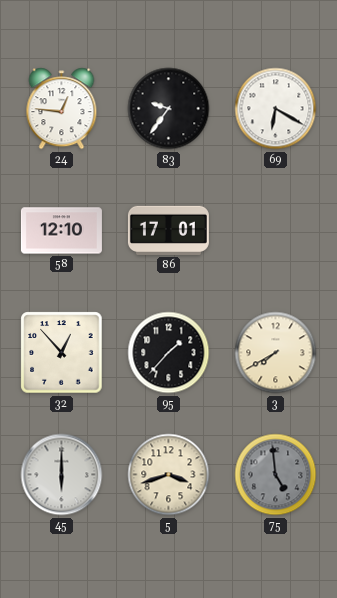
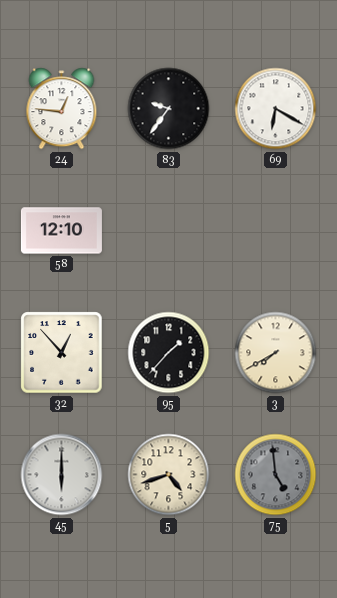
86: 17:01 -> none
5: 3:42 -> 4:42
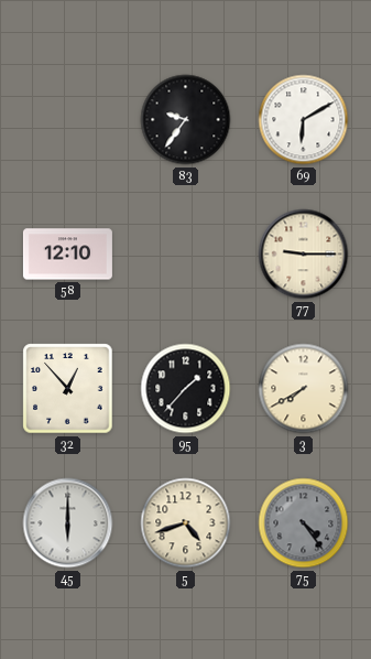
24: 12:46 -> none
69: 6:20 -> 6:10
77: none -> 9:15
75: 4:59 -> 4:24
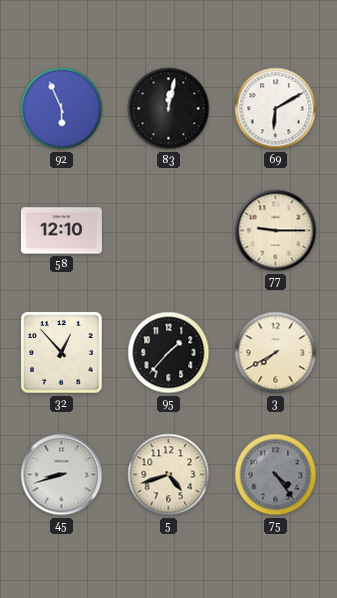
92: none -> 5:56
83: 9:36 -> 12:02
45: 6:00 -> 8:42
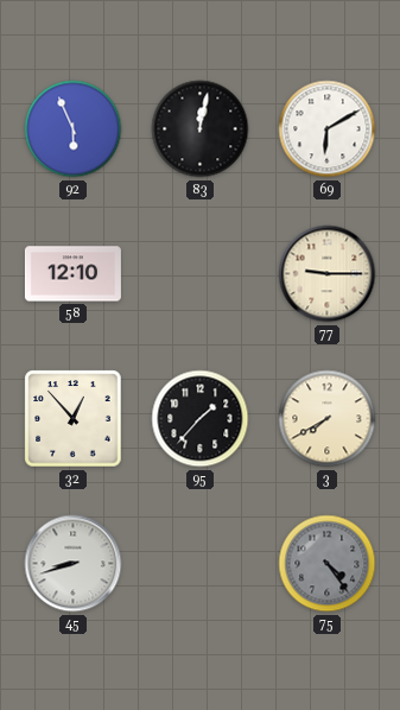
5: 4:42 -> none
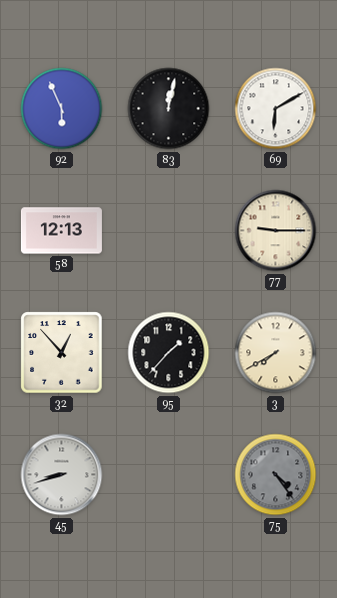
58: 12:10 -> 12:13
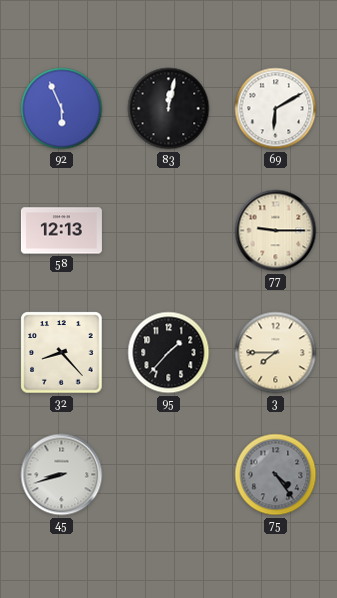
32: 12:53 -> 8:23
3: 7:40 -> 7:45
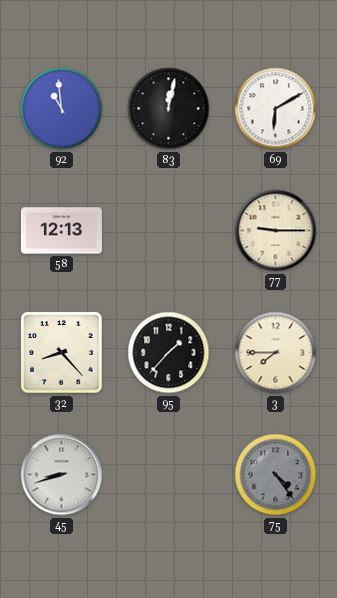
92: 5:56 -> 10:59
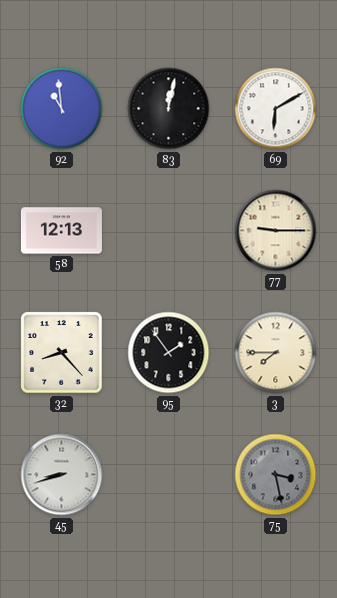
95: 1:37 -> 1:54
75: 4:24 -> 3:28
